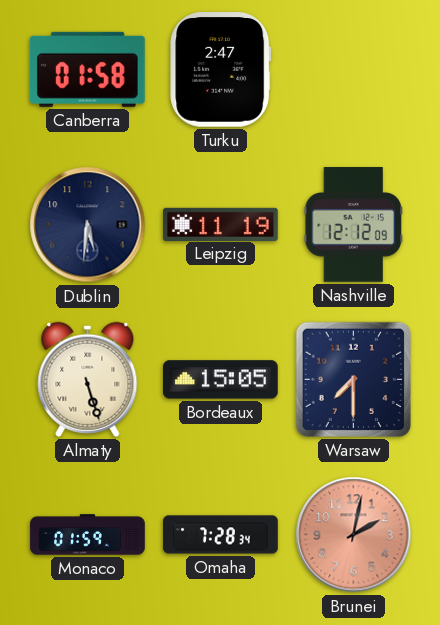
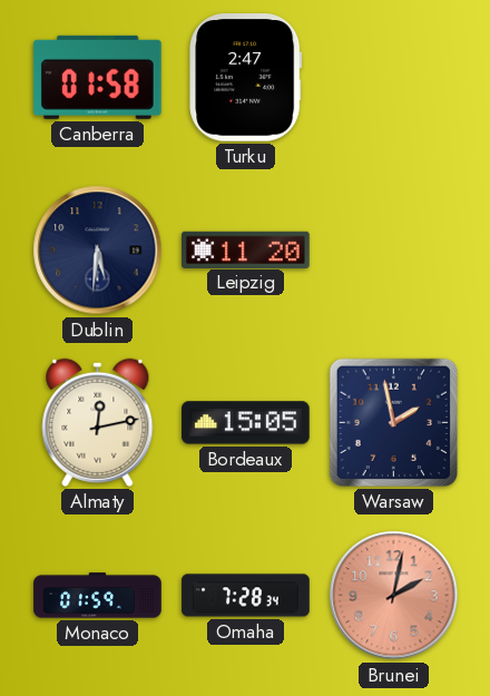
Leipzig: 11:19 -> 11:20
Nashville: 12:12 -> none
Almaty: 5:27 -> 12:13
Warsaw: 7:30 -> 1:58
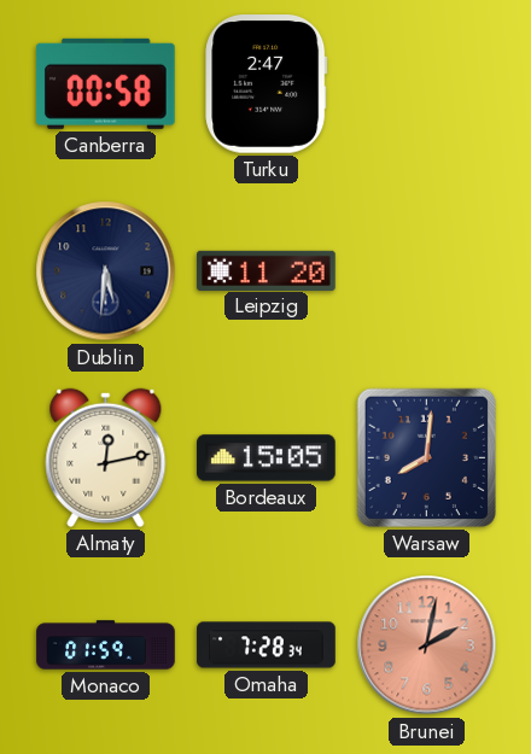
Canberra: 01:58 -> 00:58
Warsaw: 1:58 -> 8:01
